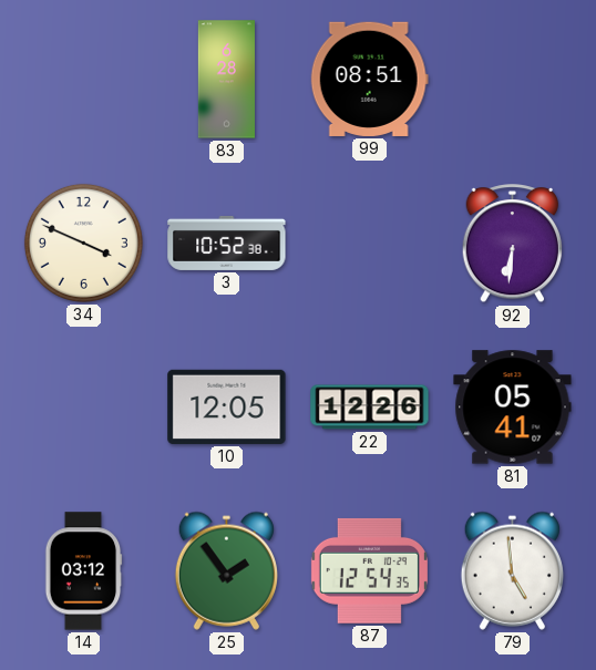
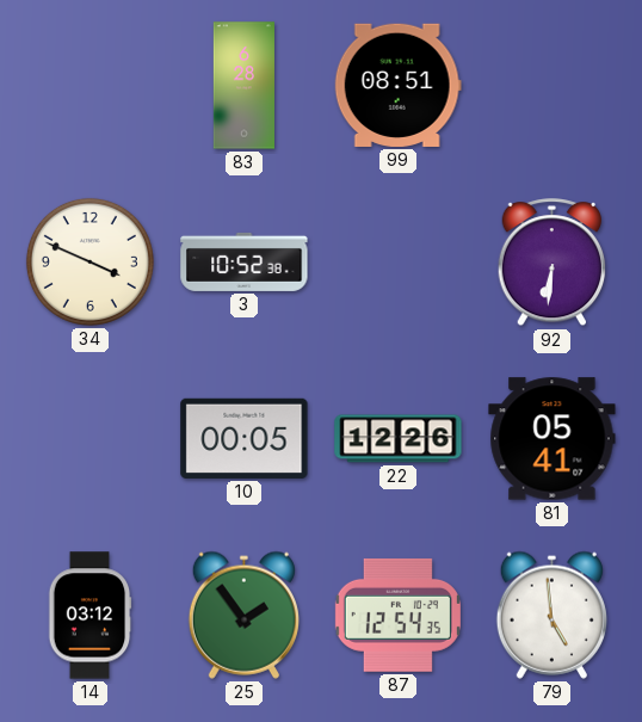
10: 12:05 -> 00:05
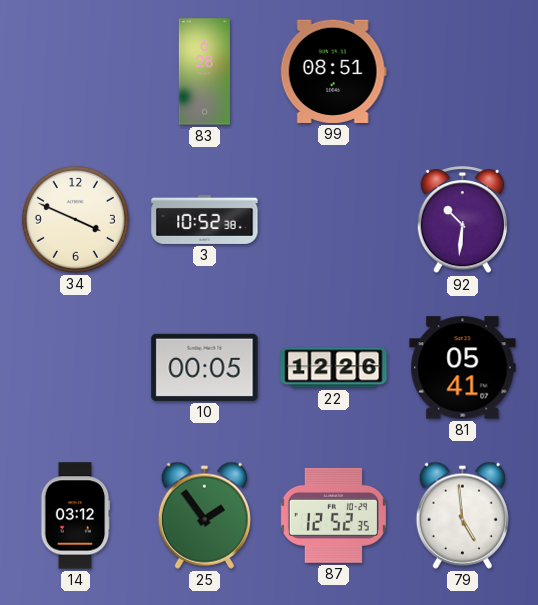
92: 6:31 -> 10:31
87: 12:54 -> 12:52
